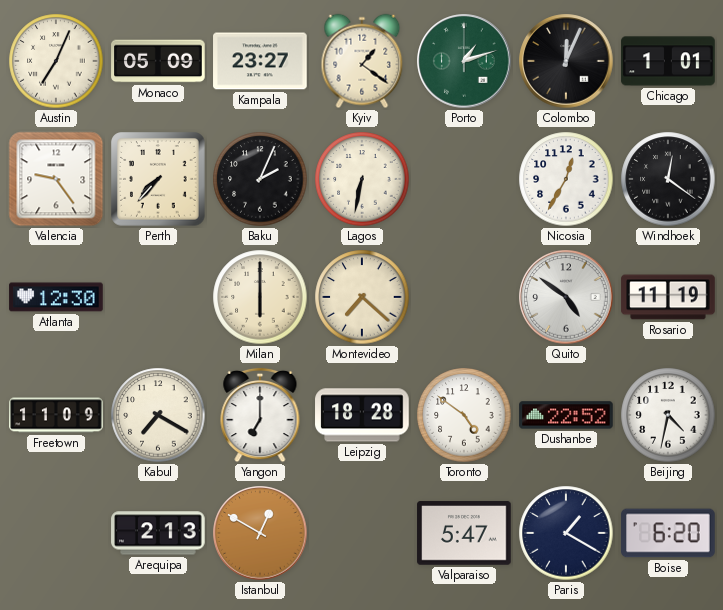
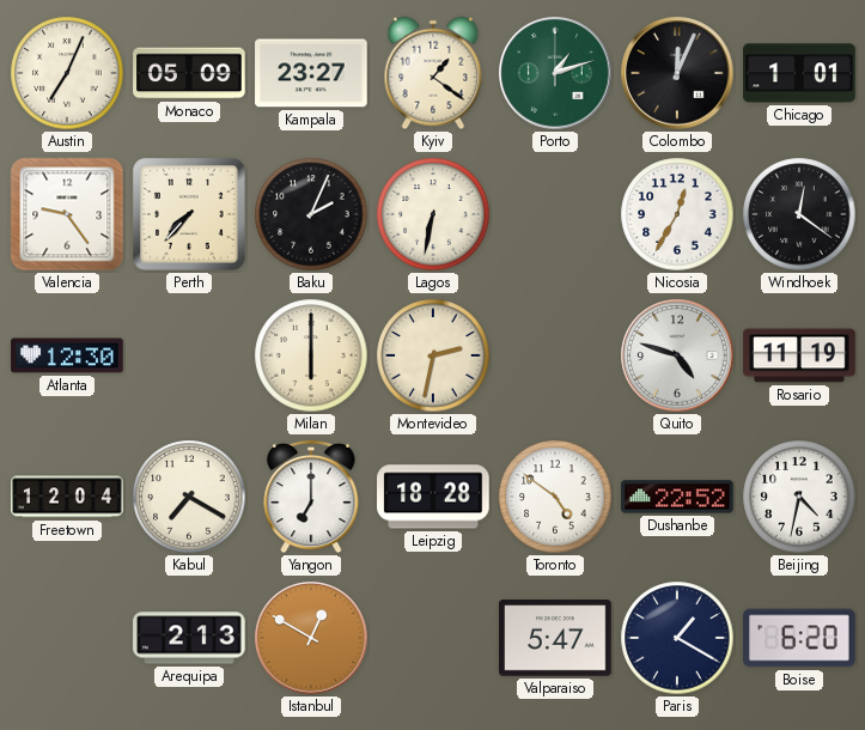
Montevideo: 7:22 -> 2:32
Quito: 4:51 -> 4:48
Freetown: 11:09 -> 12:04
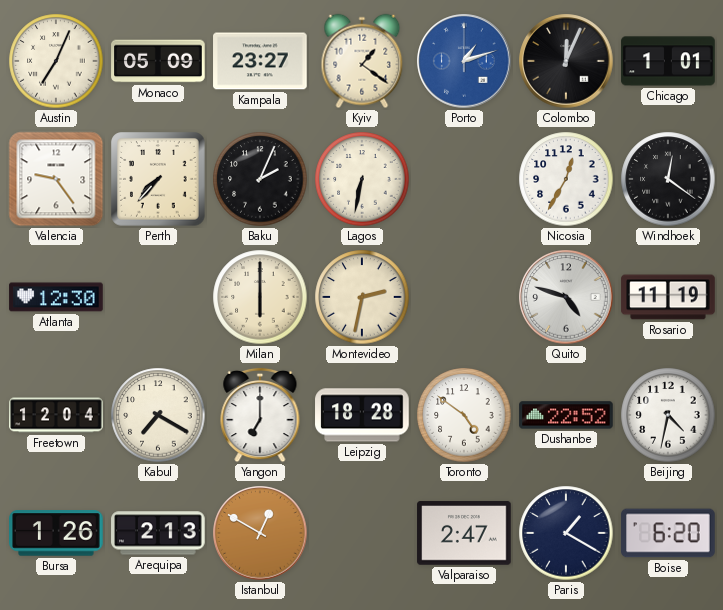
Porto dial: green -> blue
Bursa: none -> 1:26
Valparaiso: 5:47 -> 2:47
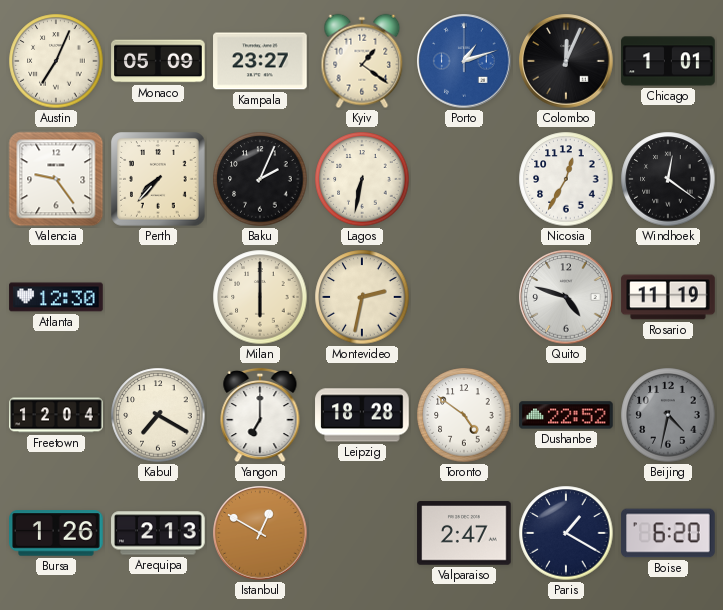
Beijing dial: white -> grey
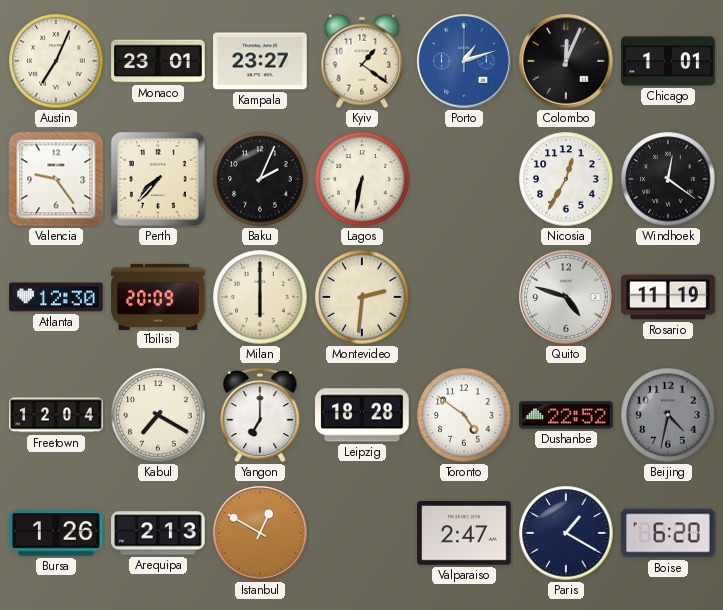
Monaco: 05:09 -> 23:01
Tbilisi: none -> 20:09
Montevideo: 2:32 -> 2:31
